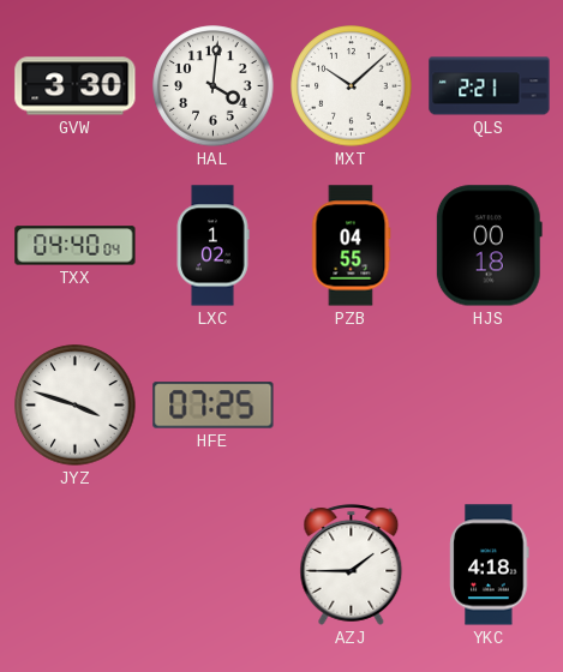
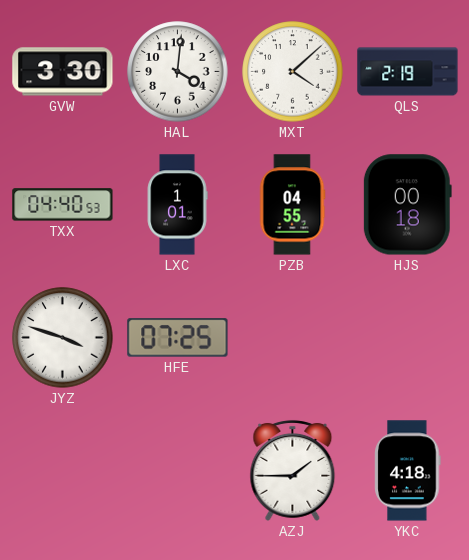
MXT: 10:08 -> 4:08
QLS: 2:21 -> 2:19
TXX: 04:40:04 -> 04:40:53
LXC: 1:02 -> 1:01
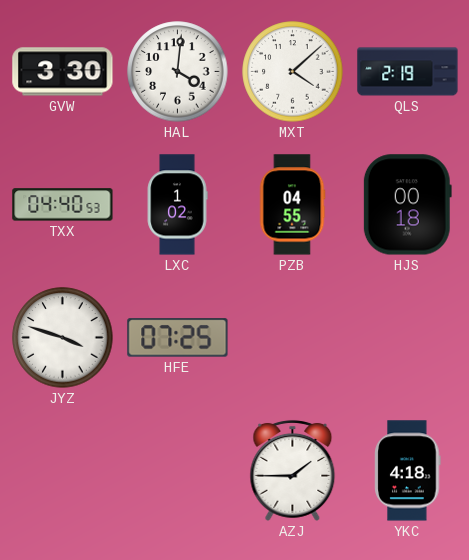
LXC: 1:01 -> 1:02
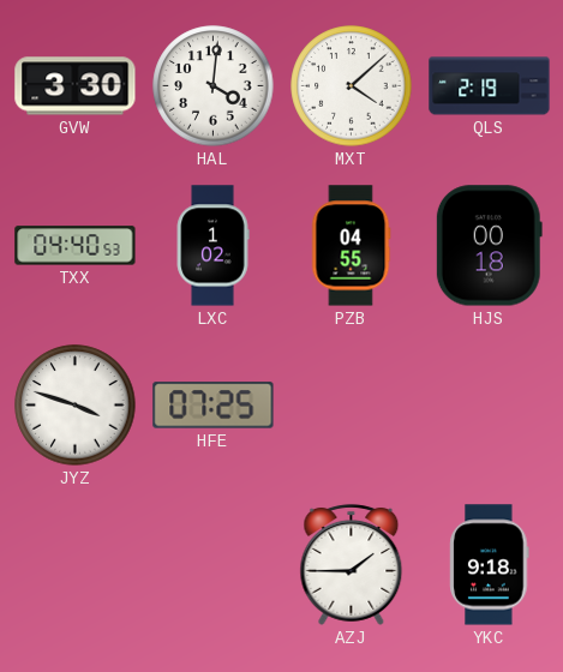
YKC: 4:18 -> 9:18
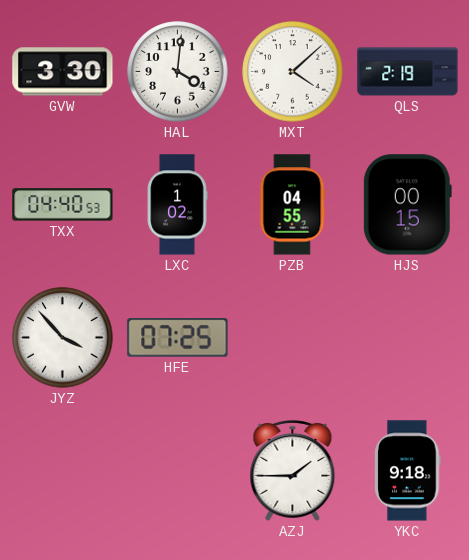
HJS: 00:18 -> 00:15
JYZ: 3:48 -> 3:53
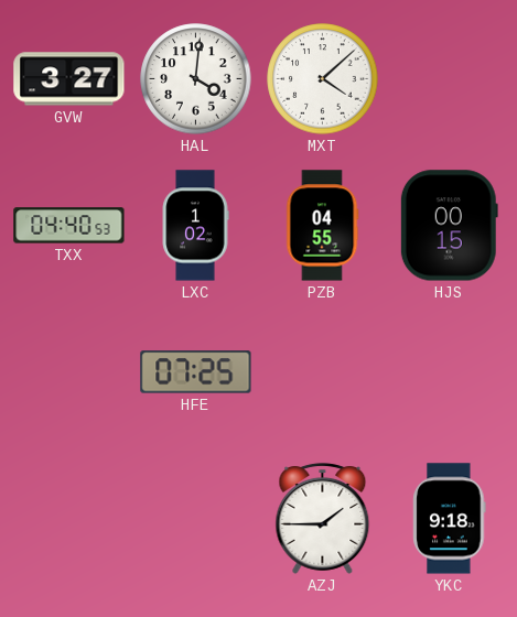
GVW: 3:30 -> 3:27
QLS: 2:19 -> none
JYZ: 3:53 -> none
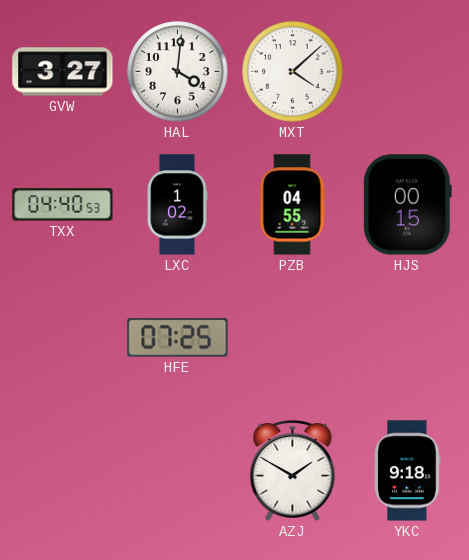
AZJ: 1:45 -> 1:50
